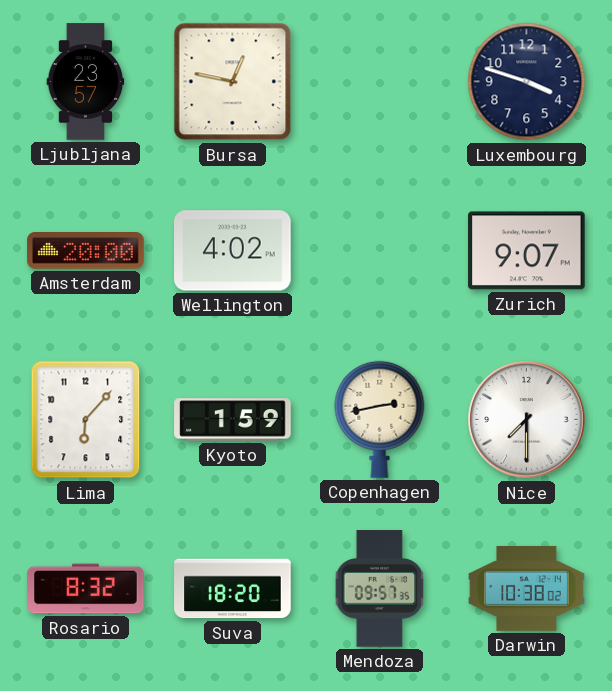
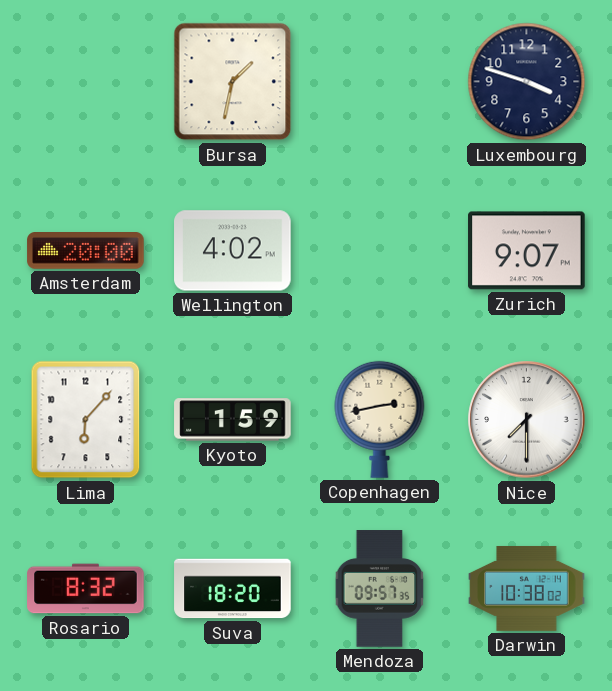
Ljubljana: 23:57 -> none
Bursa: 12:47 -> 1:32
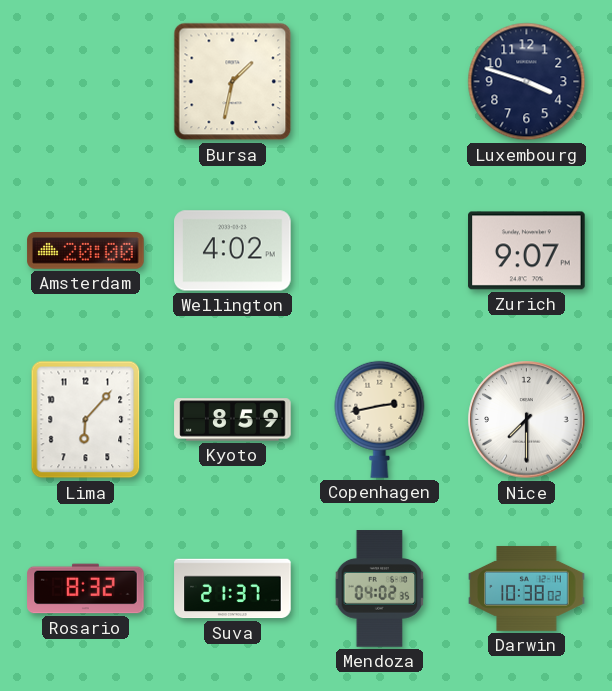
Kyoto: 1:59 -> 8:59
Suva: 18:20 -> 21:37
Mendoza: 09:57 -> 04:02
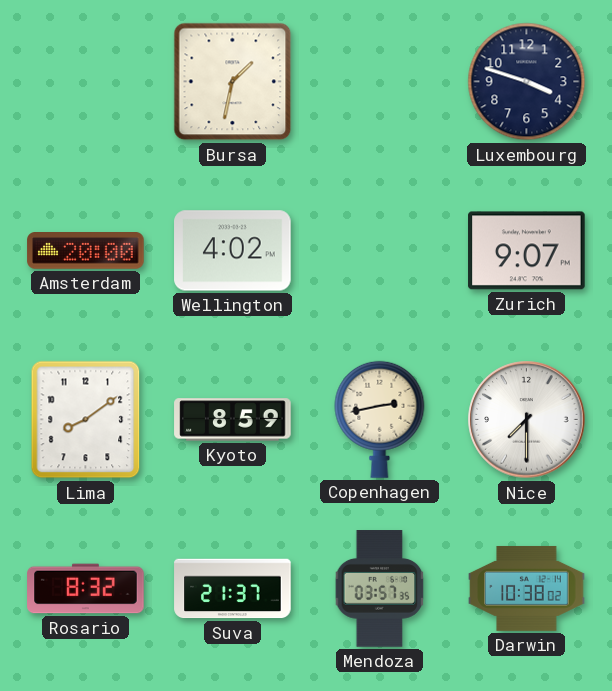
Lima: 6:07 -> 8:09
Mendoza: 04:02 -> 03:57
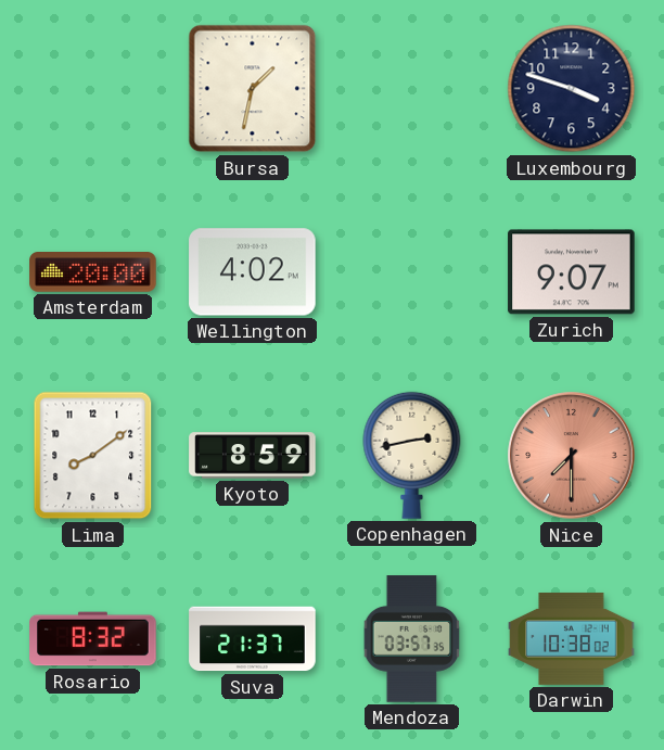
Nice dial: white -> salmon
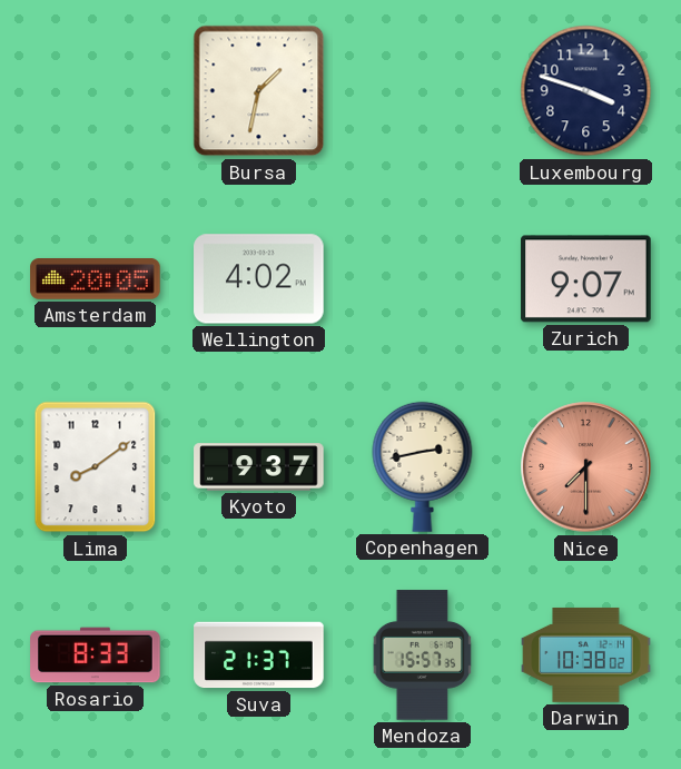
Amsterdam: 20:00 -> 20:05
Kyoto: 8:59 -> 9:37
Rosario: 8:32 -> 8:33
Mendoza: 03:57 -> 15:57
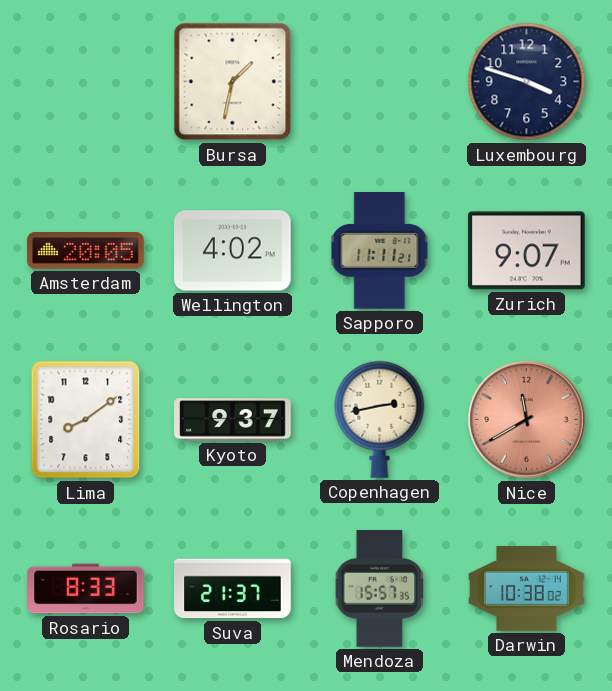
Sapporo: none -> 11:11
Nice: 7:30 -> 11:40
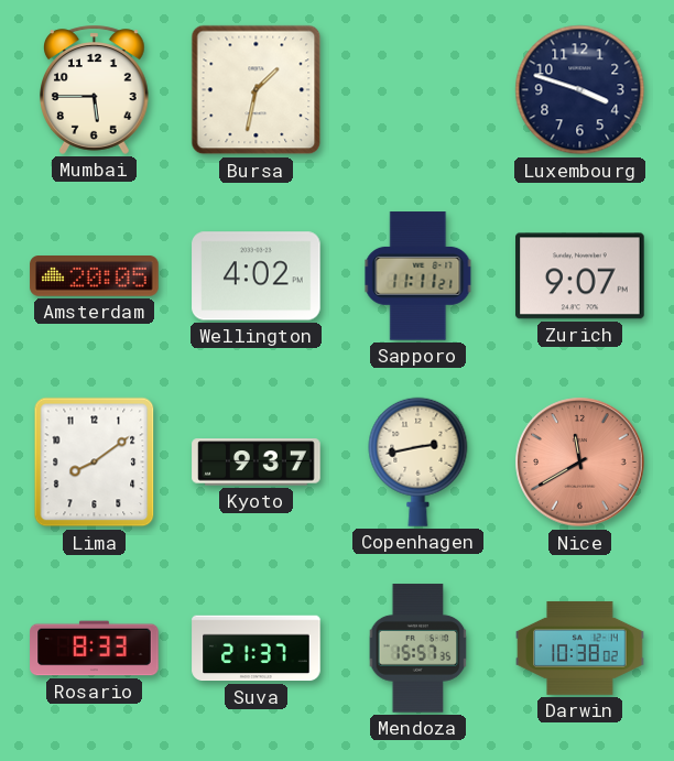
Mumbai: none -> 5:45
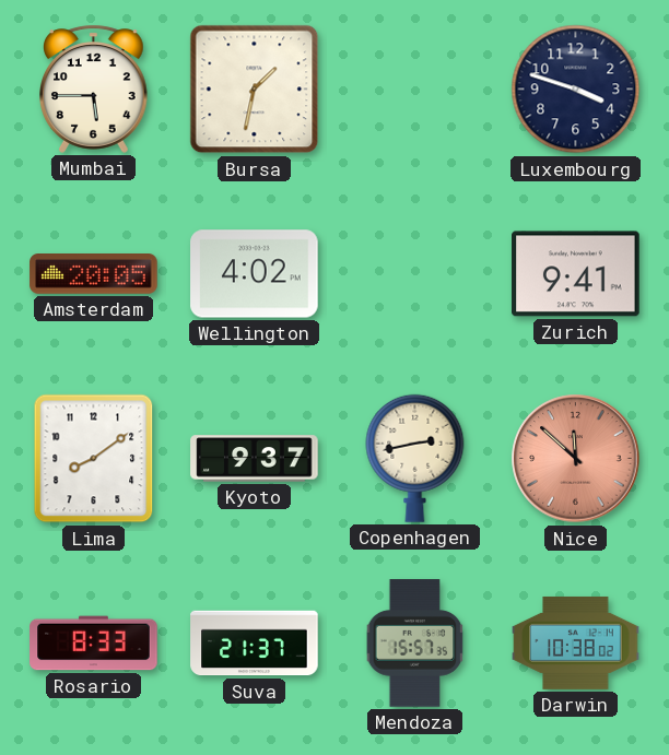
Sapporo: 11:11 -> none
Zurich: 9:07 -> 9:41
Nice: 11:40 -> 11:52
